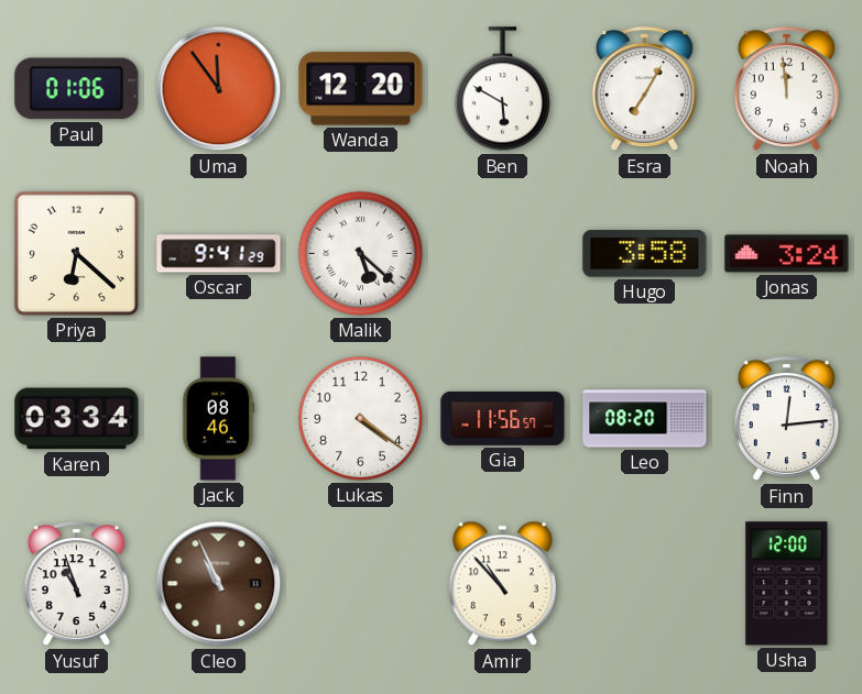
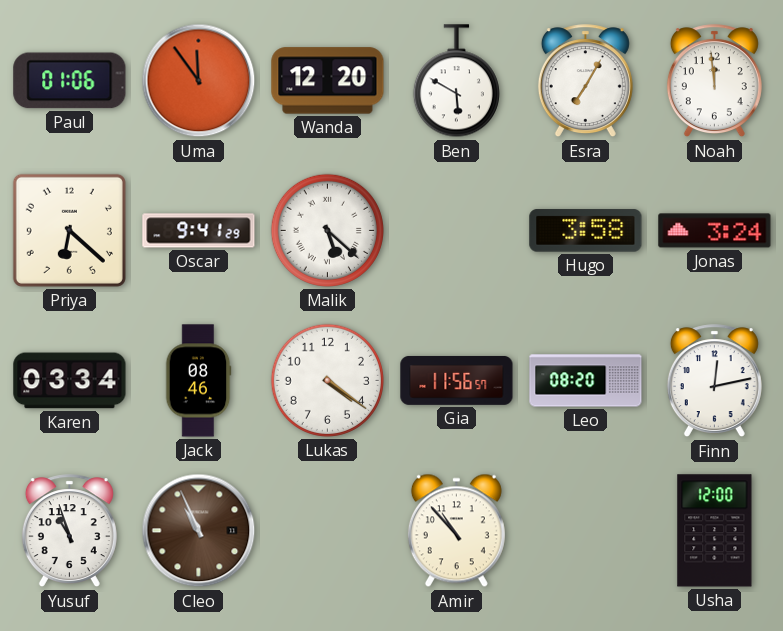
Finn: 12:14 -> 12:13
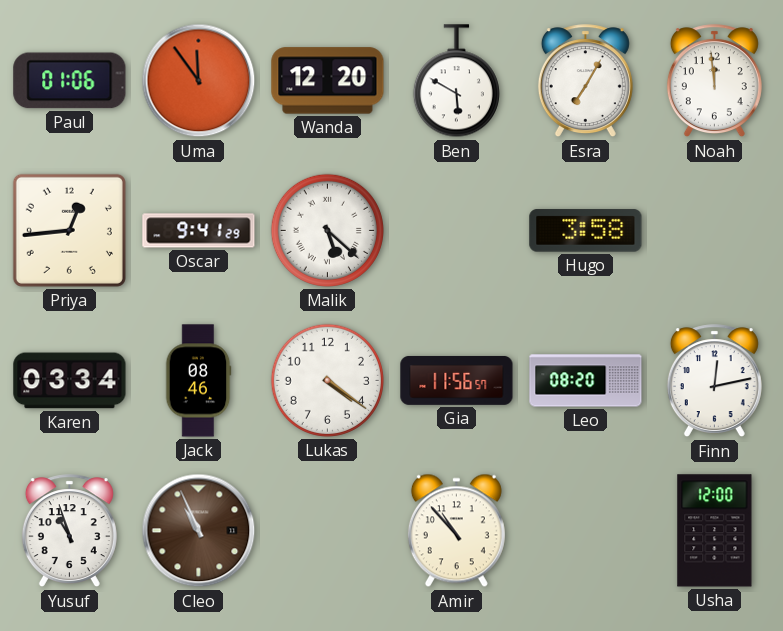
Priya: 6:22 -> 12:44
Jonas: 3:24 -> none
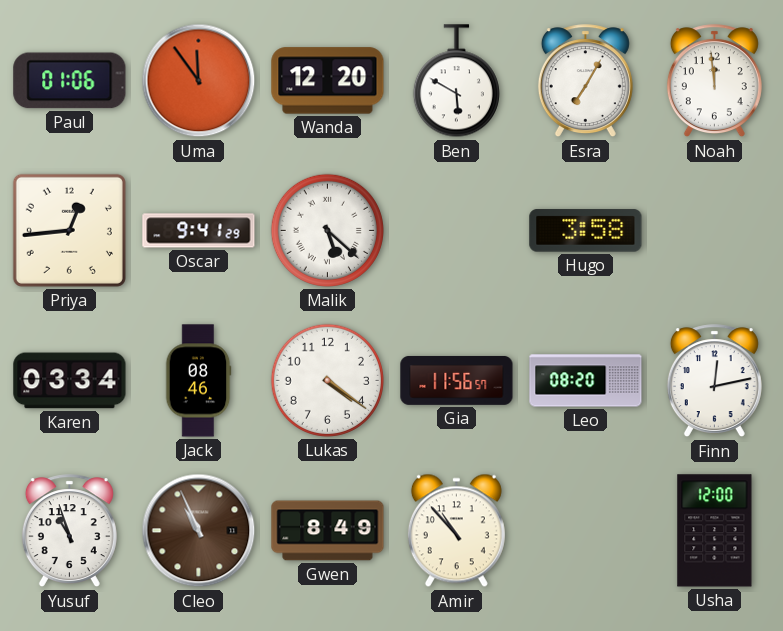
Gwen: none -> 8:49
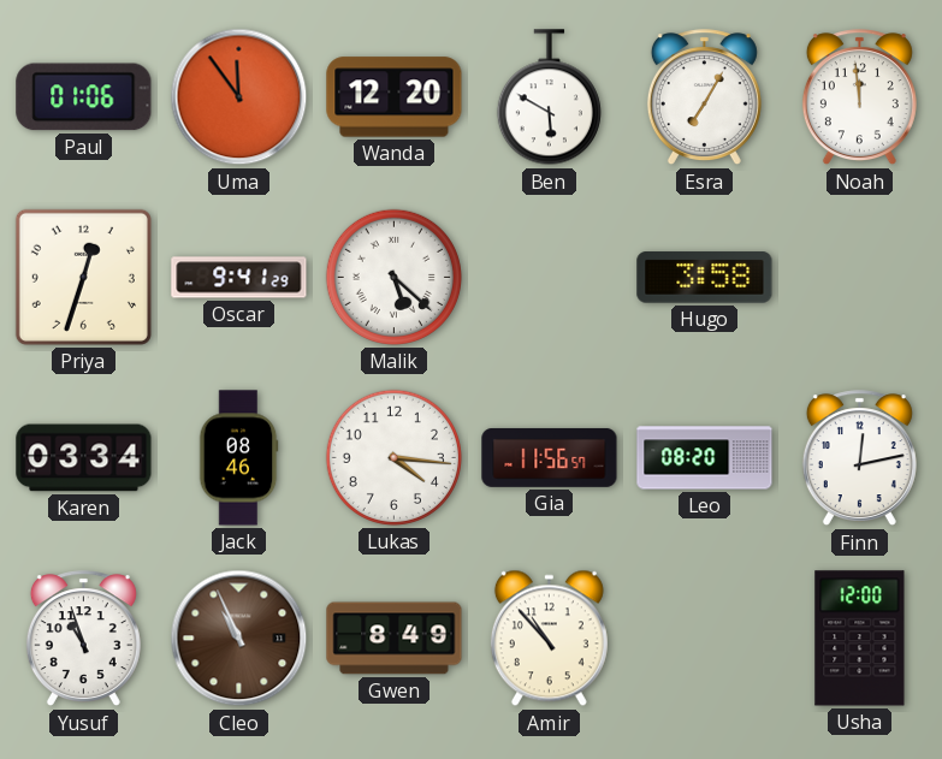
Priya: 12:44 -> 12:33
Lukas: 4:21 -> 4:16
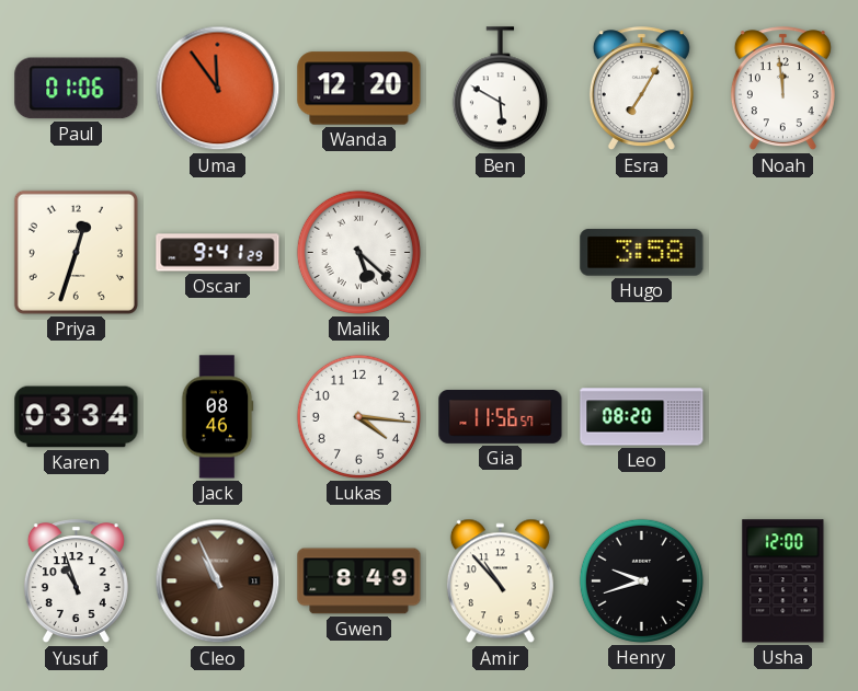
Finn: 12:13 -> none
Henry: none -> 9:42
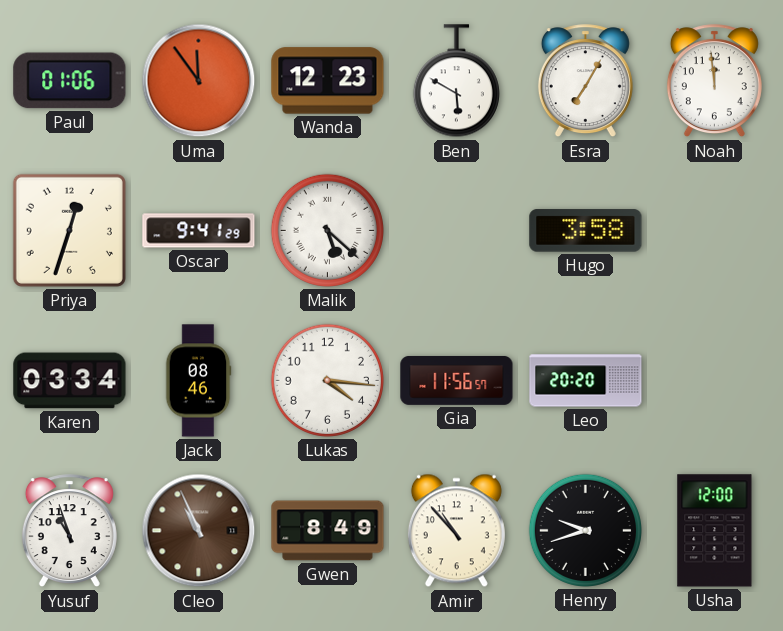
Wanda: 12:20 -> 12:23
Leo: 08:20 -> 20:20
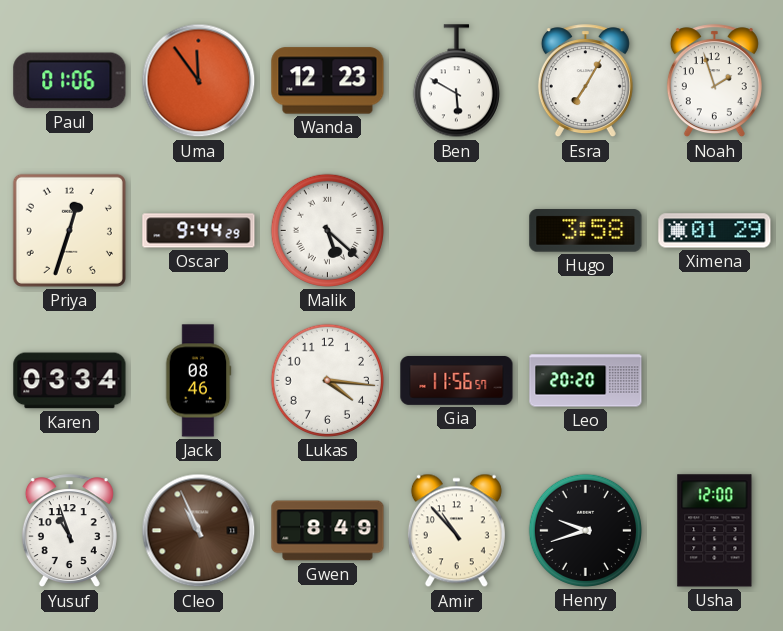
Noah: 11:59 -> 1:57
Oscar: 9:41 -> 9:44
Ximena: none -> 01:29
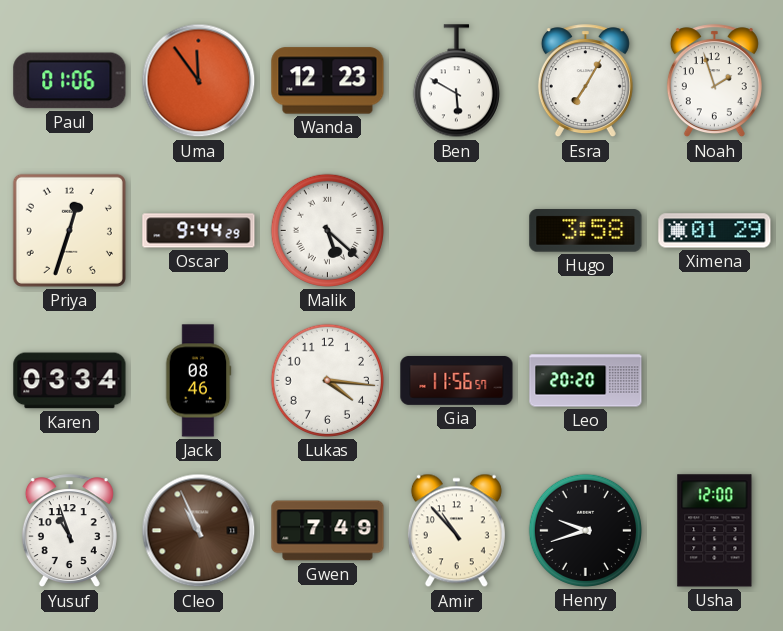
Gwen: 8:49 -> 7:49
